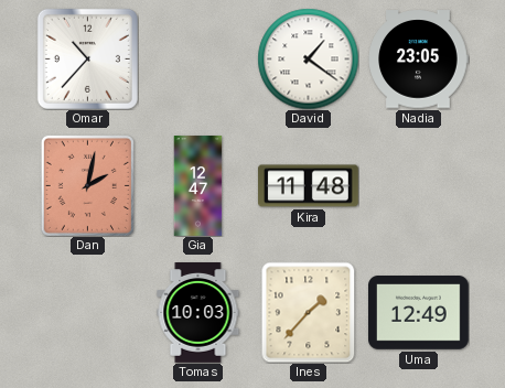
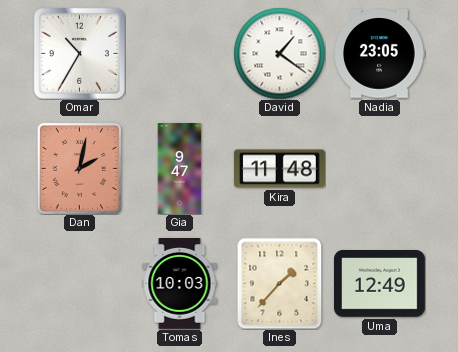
Omar: 10:37 -> 10:35
Gia: 12:47 -> 9:47
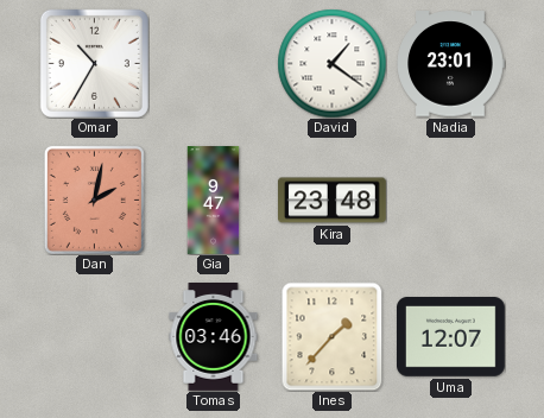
Nadia: 23:05 -> 23:01
Kira: 11:48 -> 23:48
Tomas: 10:03 -> 03:46
Uma: 12:49 -> 12:07
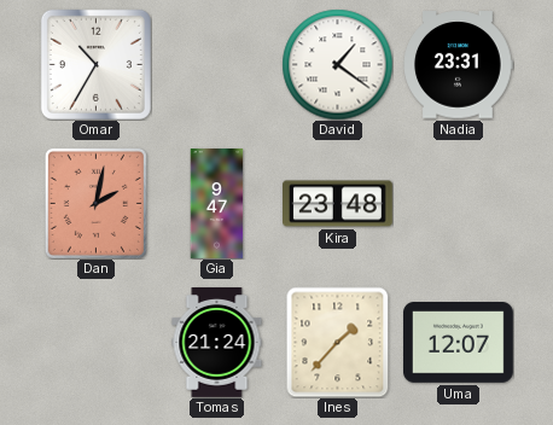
Nadia: 23:01 -> 23:31
Tomas: 03:46 -> 21:24
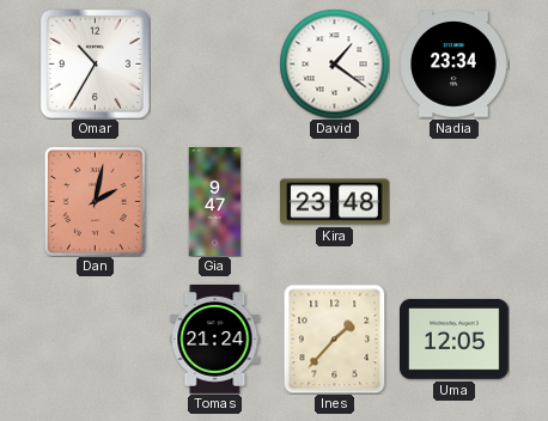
Nadia: 23:31 -> 23:34
Uma: 12:07 -> 12:05
